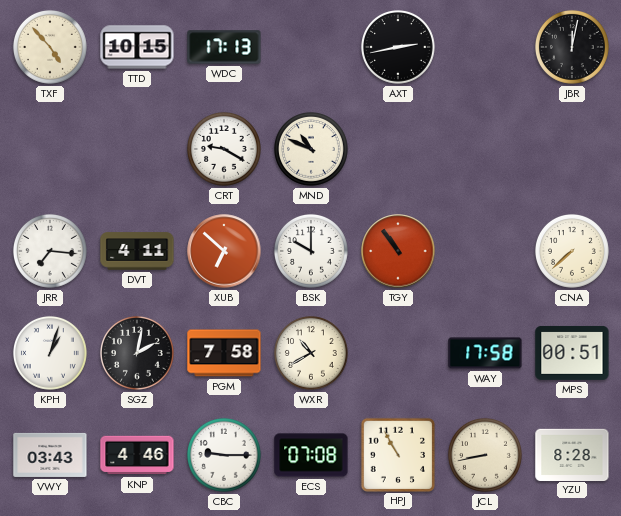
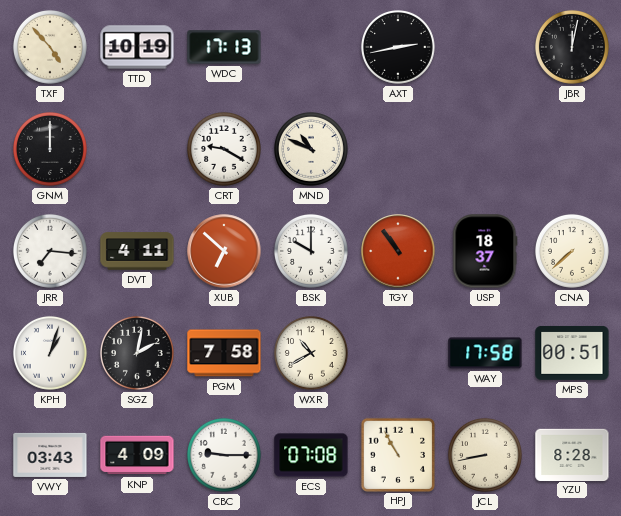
TTD: 10:15 -> 10:19
GNM: none -> 12:00
USP: none -> 18:37
KNP: 4:46 -> 4:09
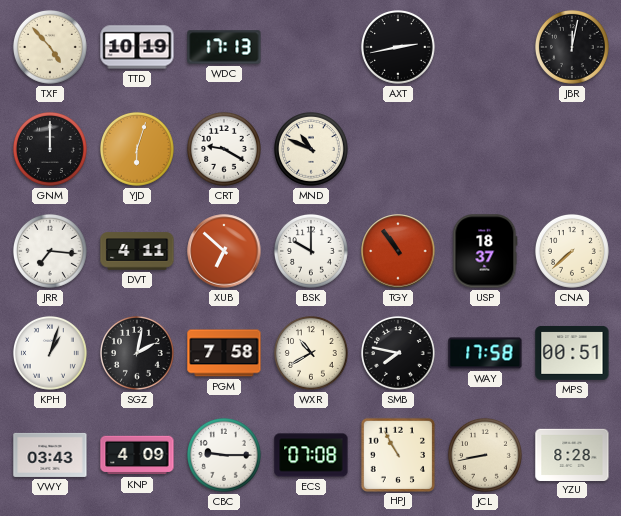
YJD: none -> 6:03
SMB: none -> 7:47
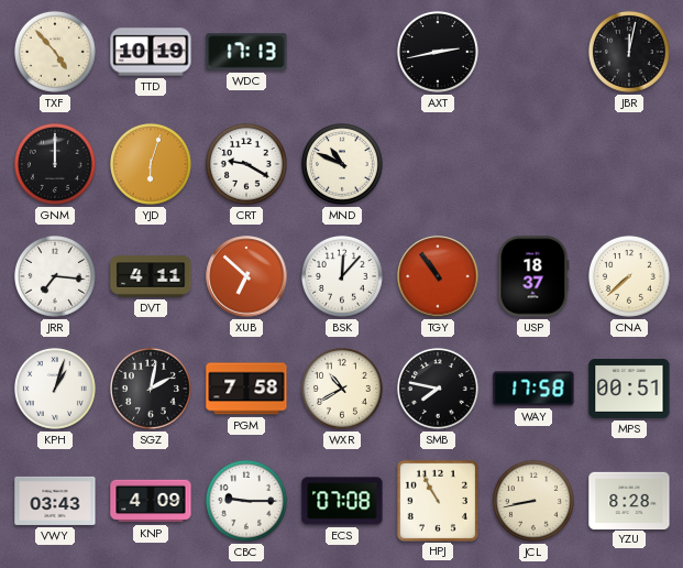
BSK: 10:00 -> 12:07
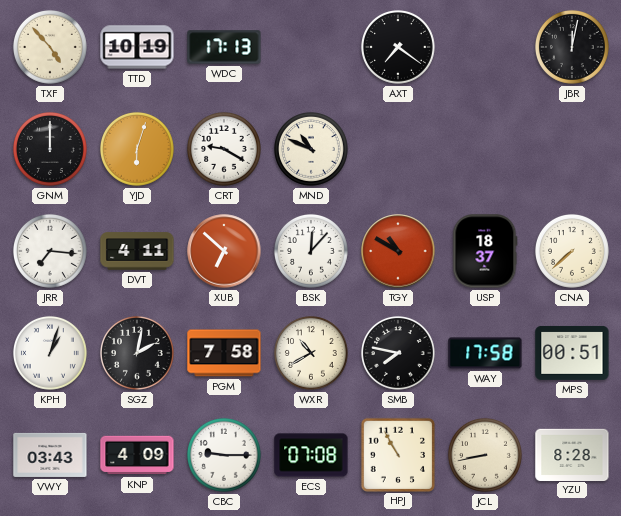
AXT: 2:43 -> 7:21
TGY: 10:54 -> 10:50
